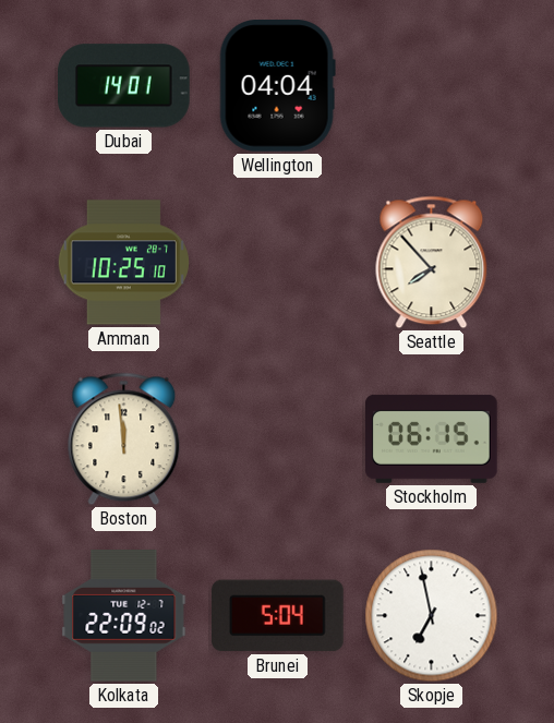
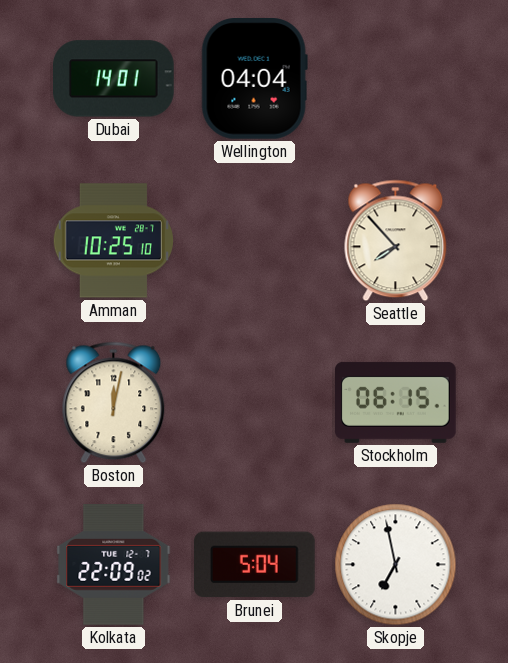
Boston: 11:59 -> 12:02
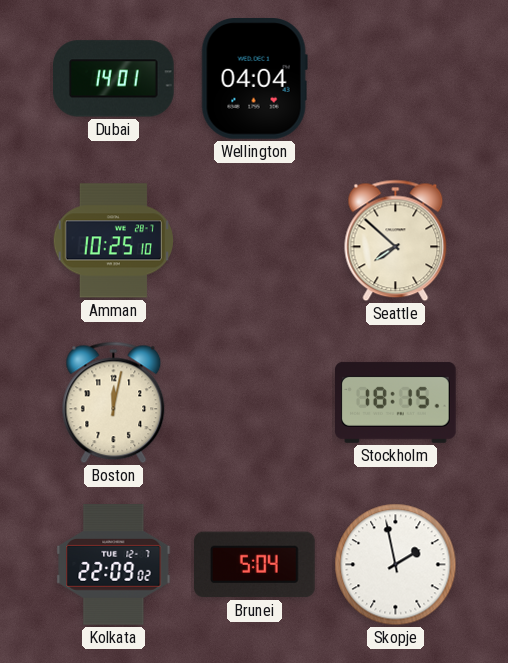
Seattle: 7:53 -> 7:52
Stockholm: 06:15 -> 18:15
Skopje: 6:58 -> 1:58
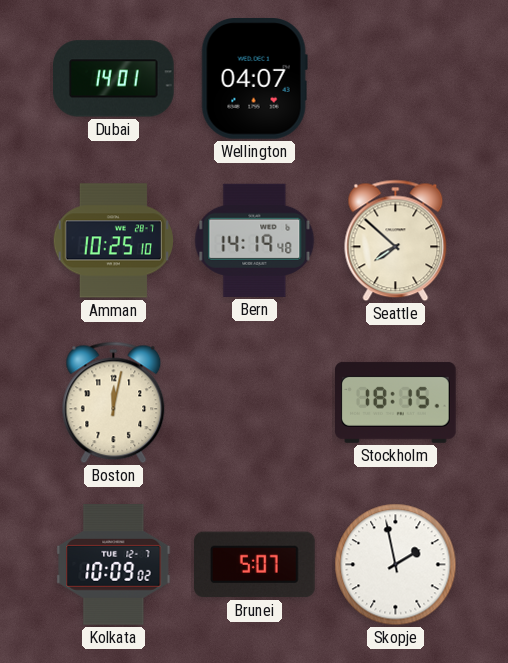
Wellington: 04:04 -> 04:07
Bern: none -> 14:19
Kolkata: 22:09 -> 10:09
Brunei: 5:04 -> 5:07
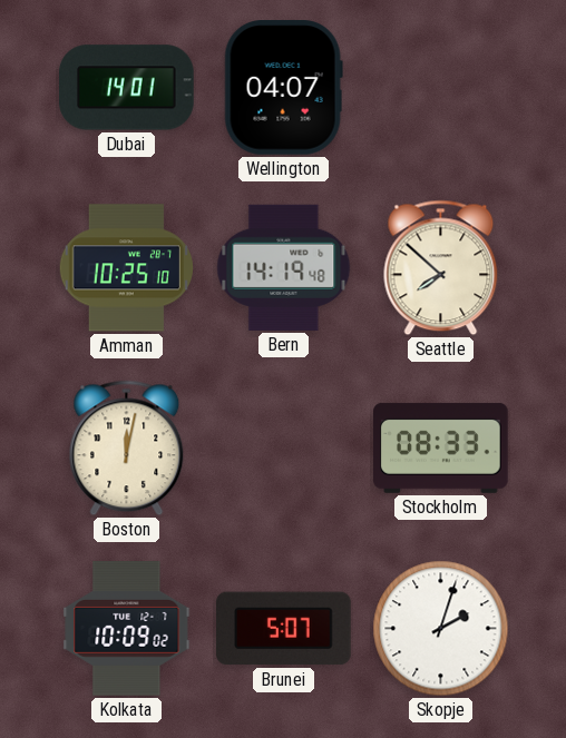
Stockholm: 18:15 -> 08:33
Skopje: 1:58 -> 2:03
